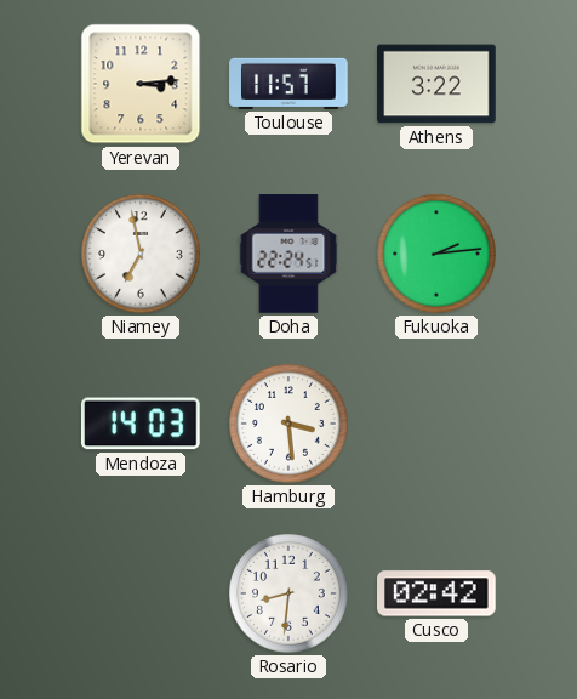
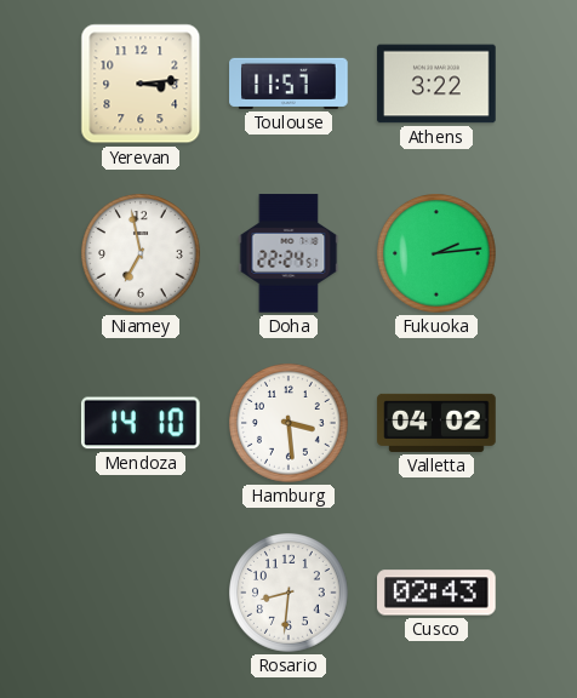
Mendoza: 14:03 -> 14:10
Valletta: none -> 04:02
Cusco: 02:42 -> 02:43
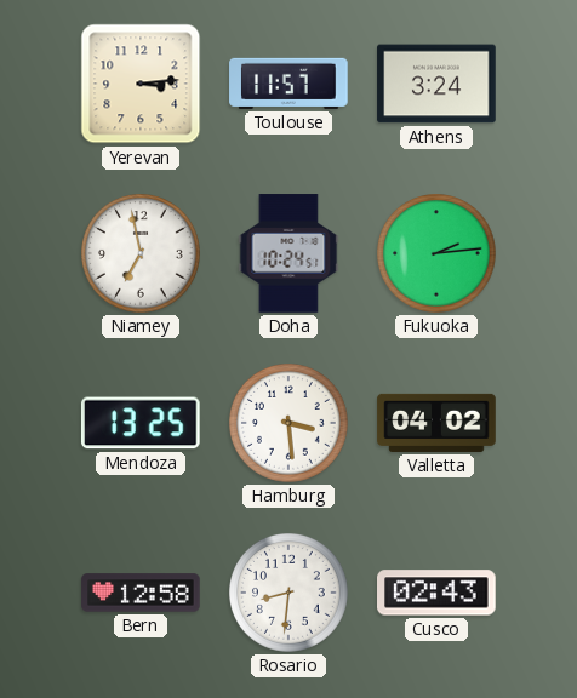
Athens: 3:22 -> 3:24
Doha: 22:24 -> 10:24
Mendoza: 14:10 -> 13:25
Bern: none -> 12:58
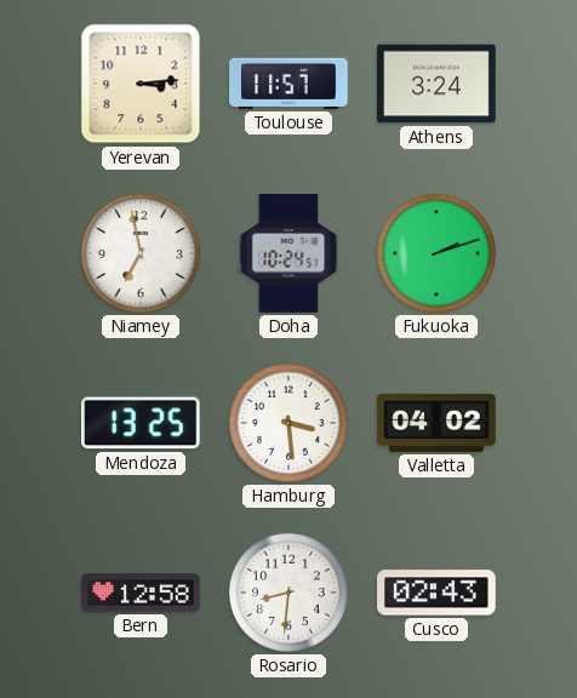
Fukuoka: 2:14 -> 2:12
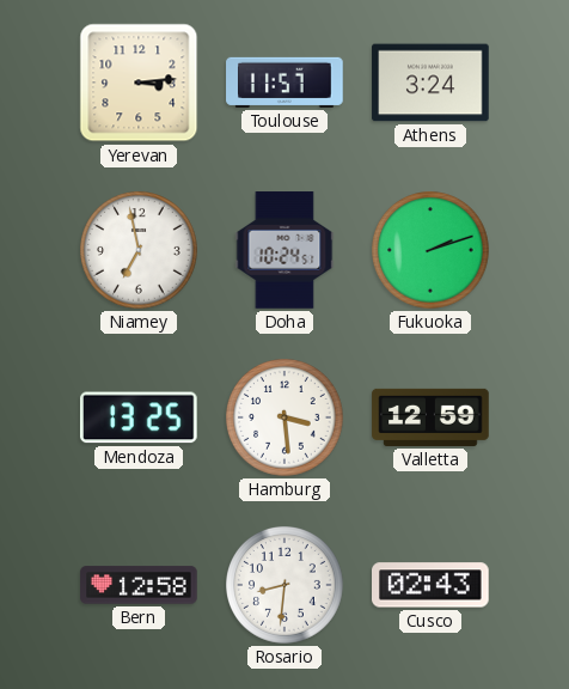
Valletta: 04:02 -> 12:59
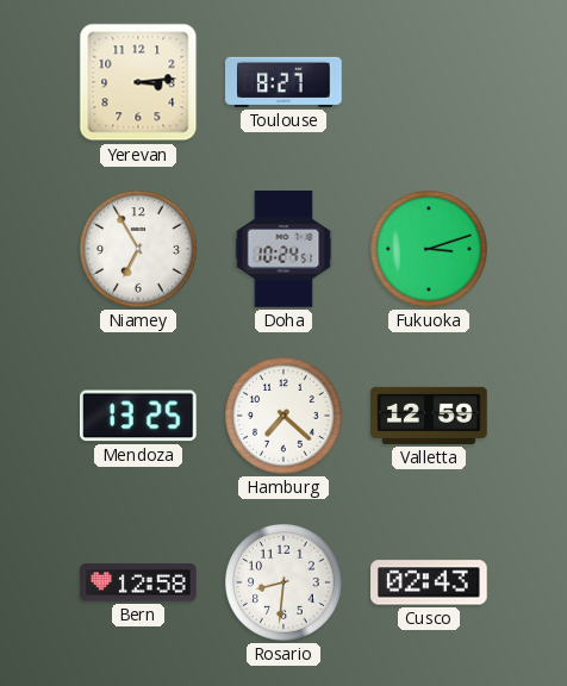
Toulouse: 11:57 -> 8:27
Athens: 3:24 -> none
Niamey: 6:58 -> 6:55
Fukuoka: 2:12 -> 3:12
Hamburg: 3:29 -> 7:22
